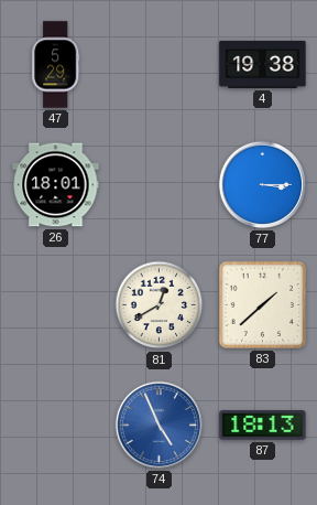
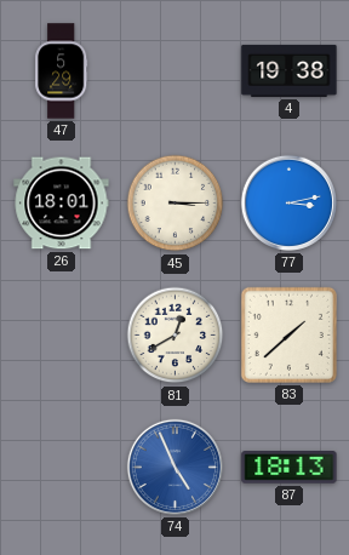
45: none -> 3:15
77: 3:15 -> 3:13
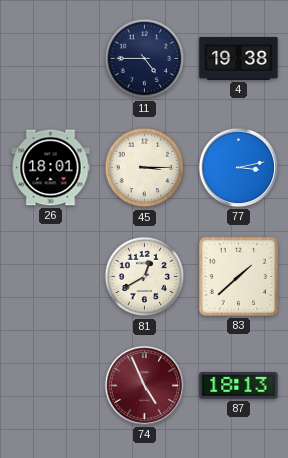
47: 5:29 -> none
11: none -> 4:45
74 dial: blue -> burgundy
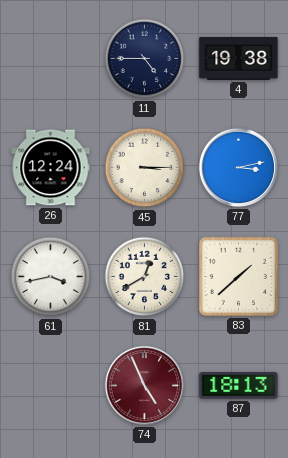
26: 18:01 -> 12:24
61: none -> 3:43
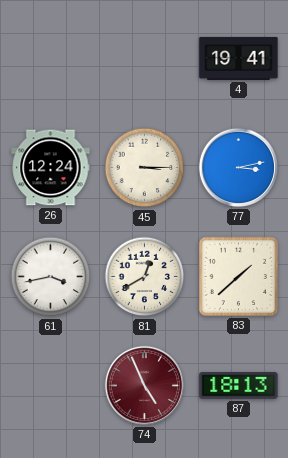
11: 4:45 -> none
4: 19:38 -> 19:41
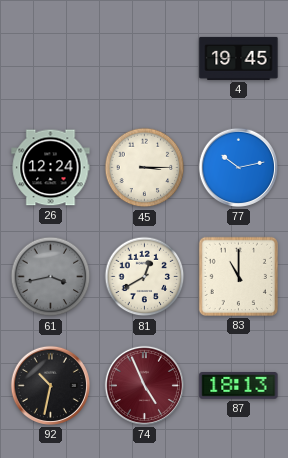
4: 19:41 -> 19:45
77: 3:13 -> 10:13
61 dial: white -> grey
83: 1:38 -> 11:00
92: none -> 10:32
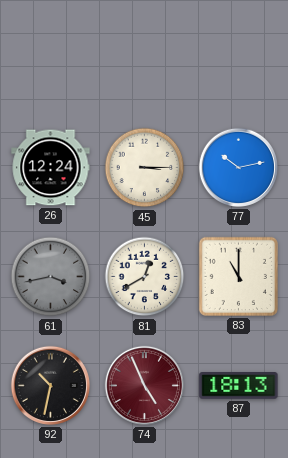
4: 19:45 -> none
